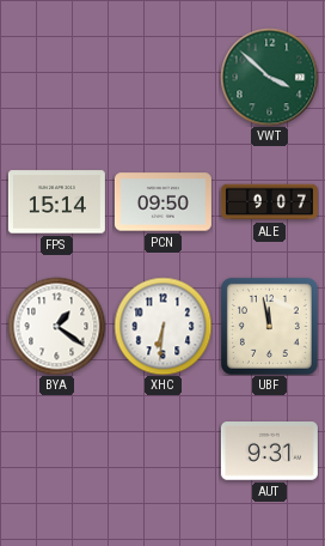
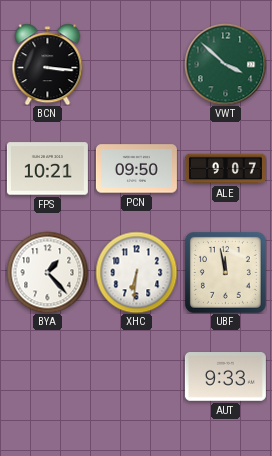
BCN: none -> 3:16
FPS: 15:14 -> 10:21
BYA: 1:21 -> 1:23
AUT: 9:31 -> 9:33
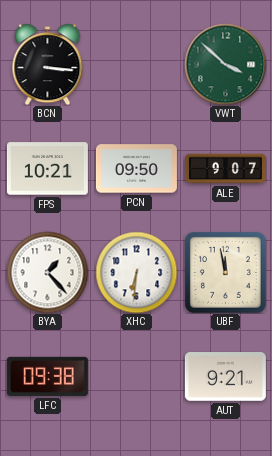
LFC: none -> 09:38
AUT: 9:33 -> 9:21
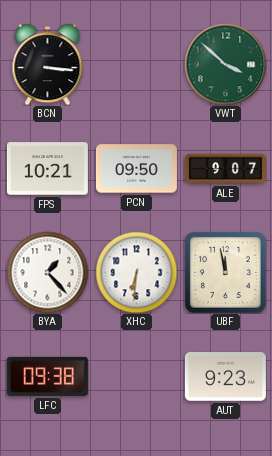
AUT: 9:21 -> 9:23
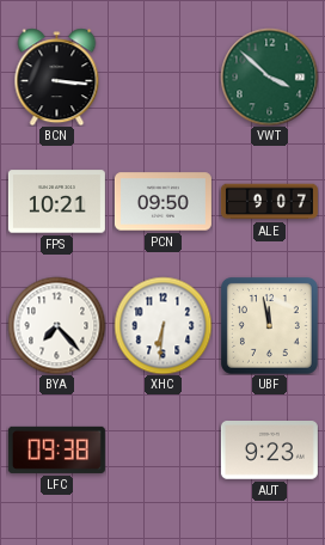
BYA: 1:23 -> 7:23
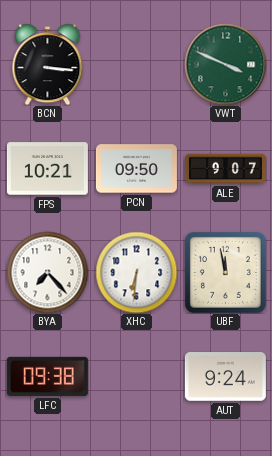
VWT: 3:52 -> 3:49
AUT: 9:23 -> 9:24
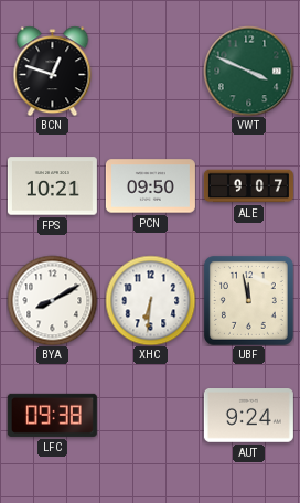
BCN: 3:16 -> 12:48
BYA: 7:23 -> 8:10
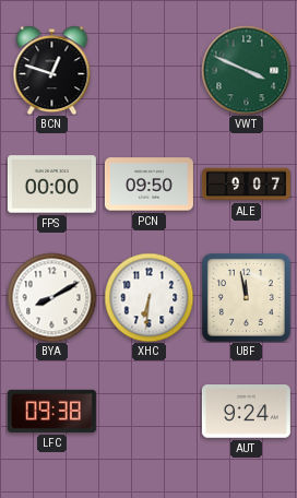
FPS: 10:21 -> 00:00
